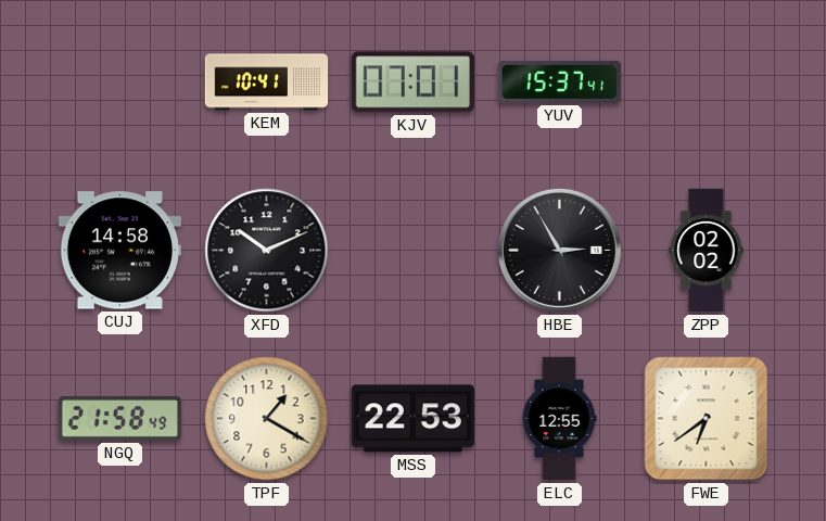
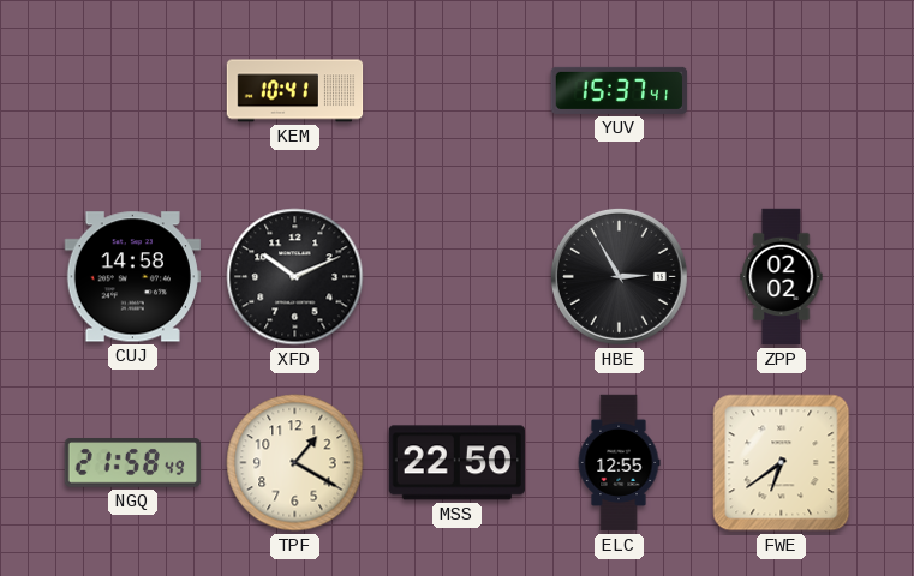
KJV: 07:01 -> none
MSS: 22:53 -> 22:50
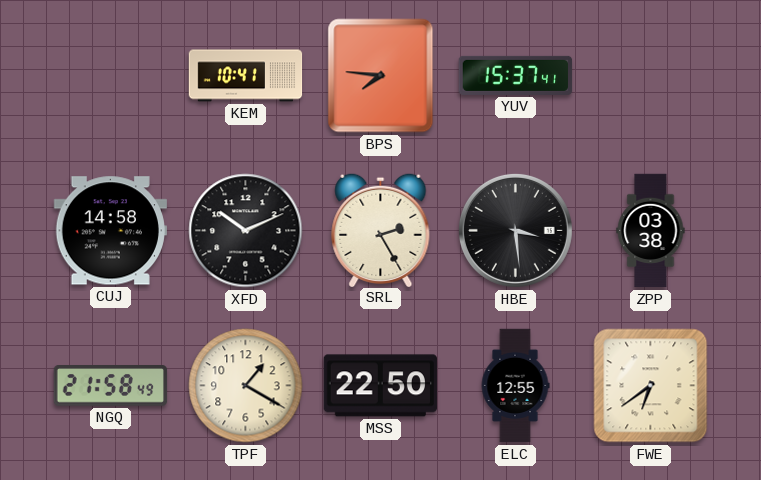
BPS: none -> 7:46
SRL: none -> 2:25
HBE: 2:55 -> 3:29
ZPP: 02:02 -> 03:38
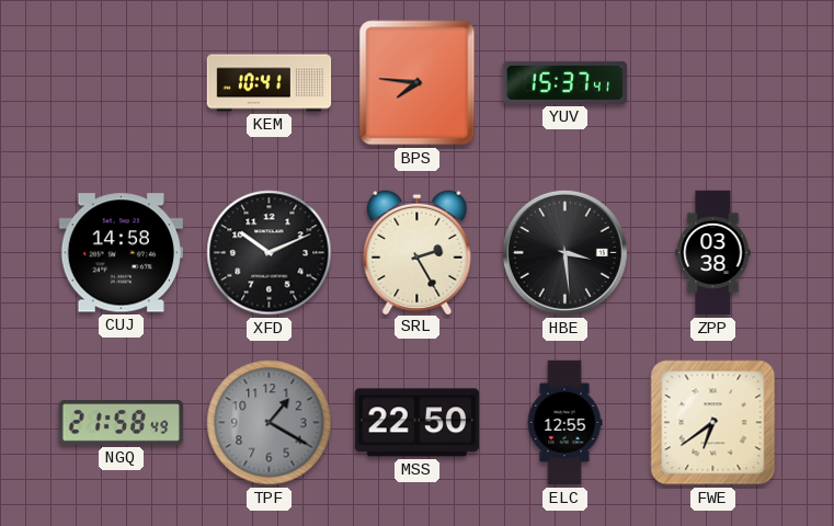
TPF dial: cream -> grey
